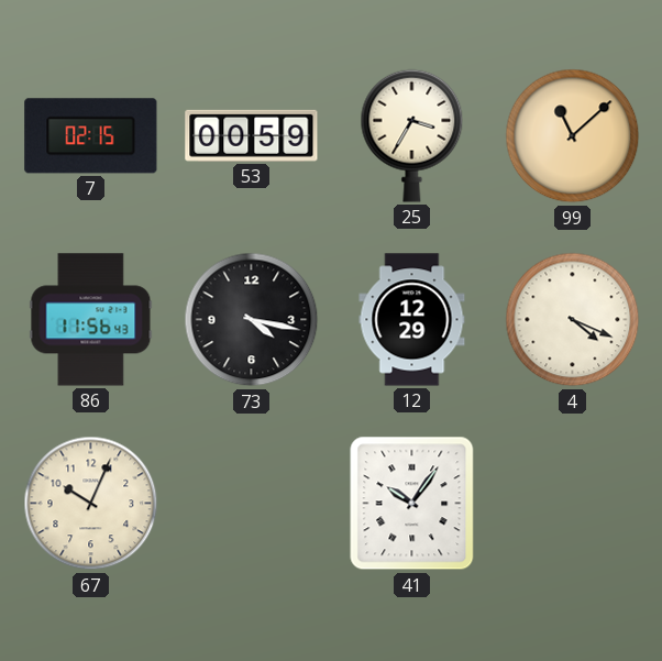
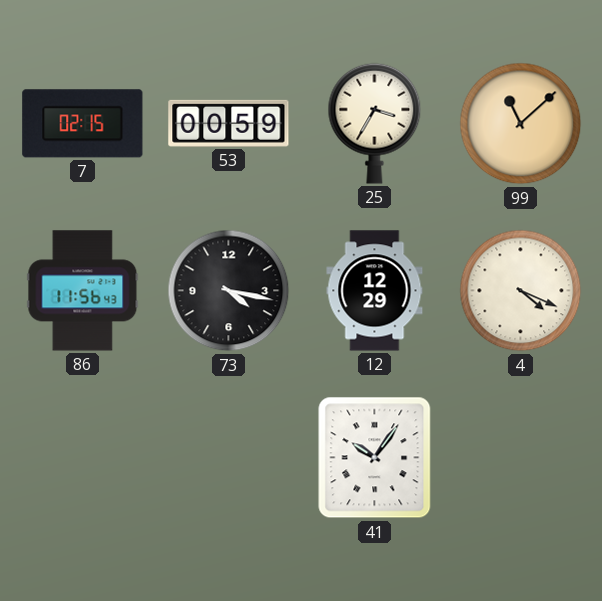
67: 10:04 -> none
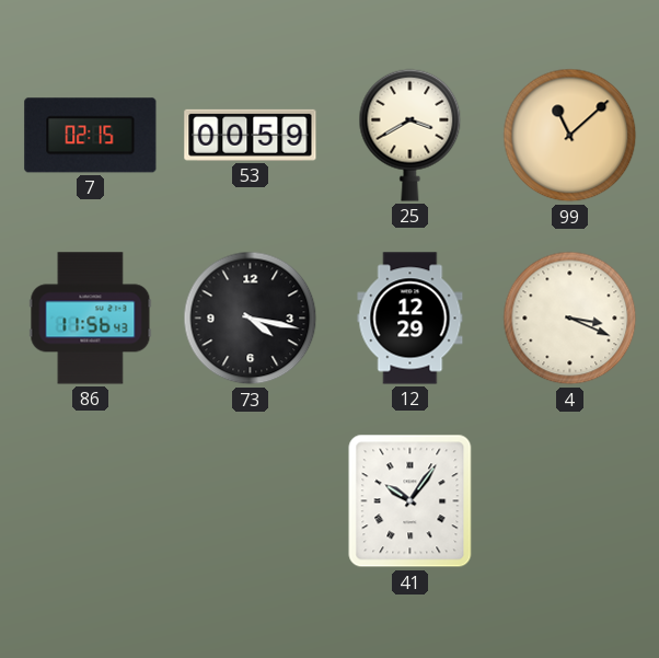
25: 3:35 -> 3:40
4: 4:19 -> 3:19
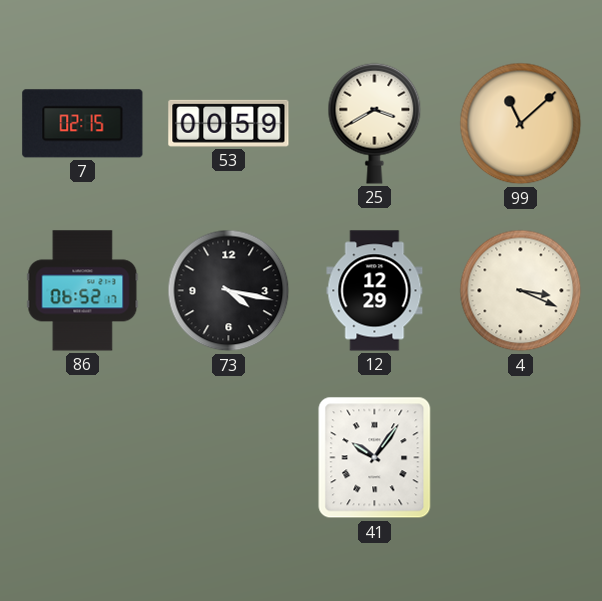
86: 11:56 -> 06:52
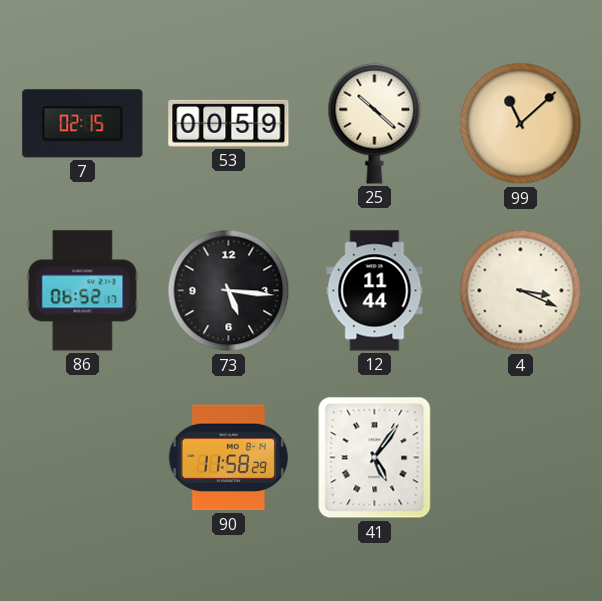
25: 3:40 -> 10:22
73: 4:17 -> 5:16
12: 12:29 -> 11:44
90: none -> 11:58
41: 10:06 -> 5:06
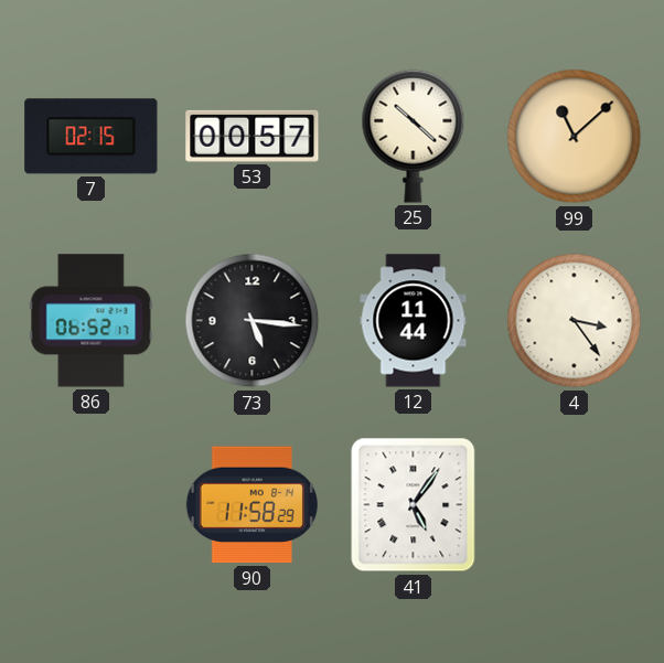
53: 00:59 -> 00:57
4: 3:19 -> 3:24
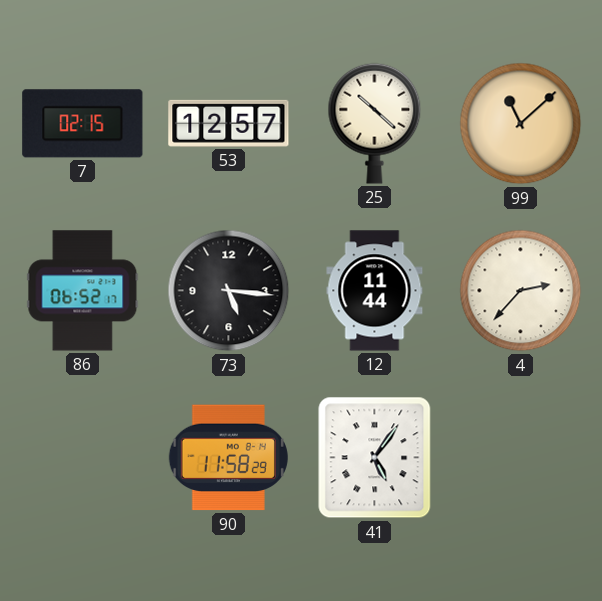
53: 00:57 -> 12:57
4: 3:24 -> 2:37
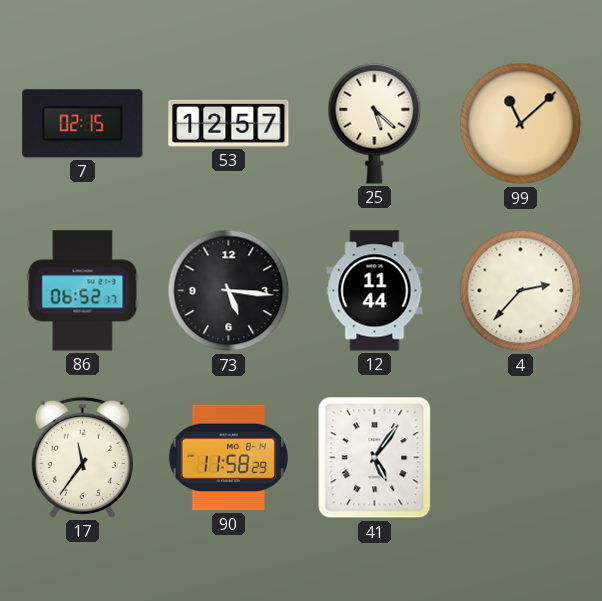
25: 10:22 -> 5:22
17: none -> 11:36
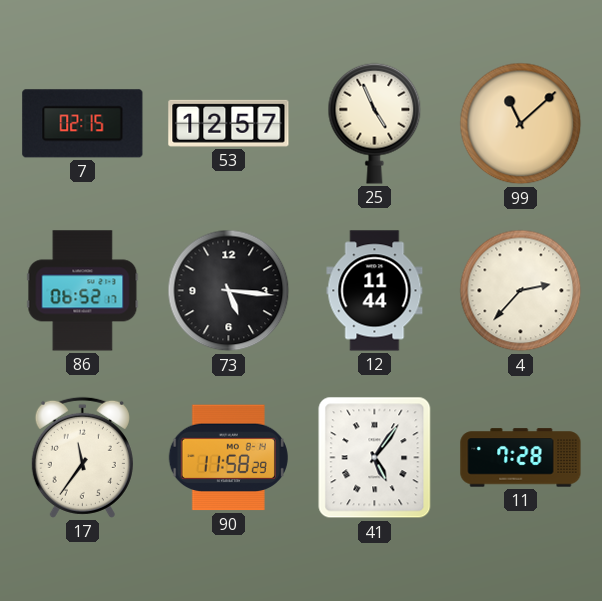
25: 5:22 -> 4:56
11: none -> 7:28
